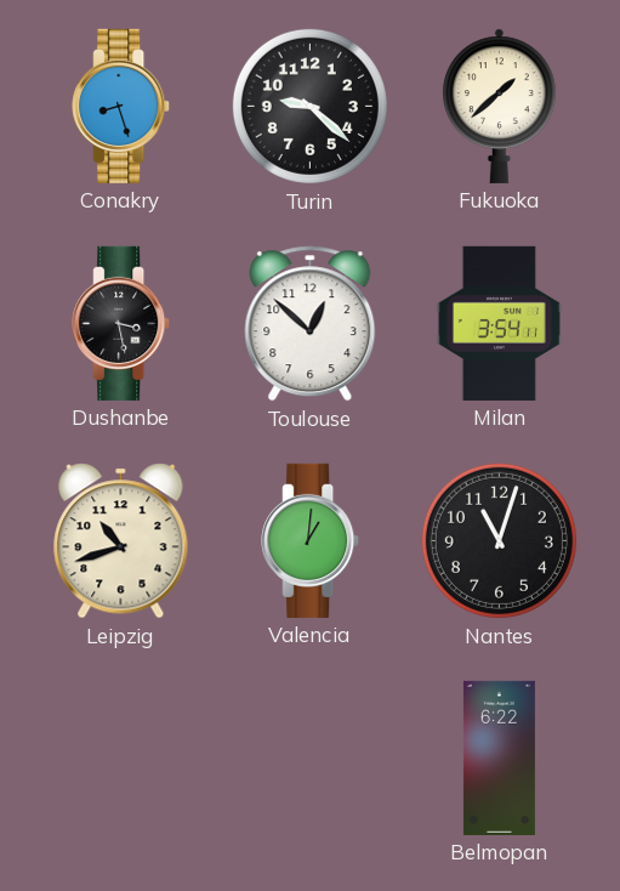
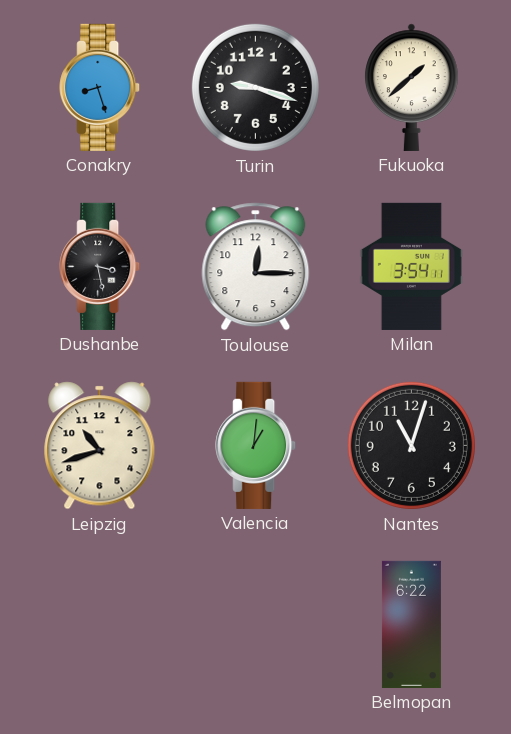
Turin: 9:22 -> 9:18
Toulouse: 12:52 -> 12:15
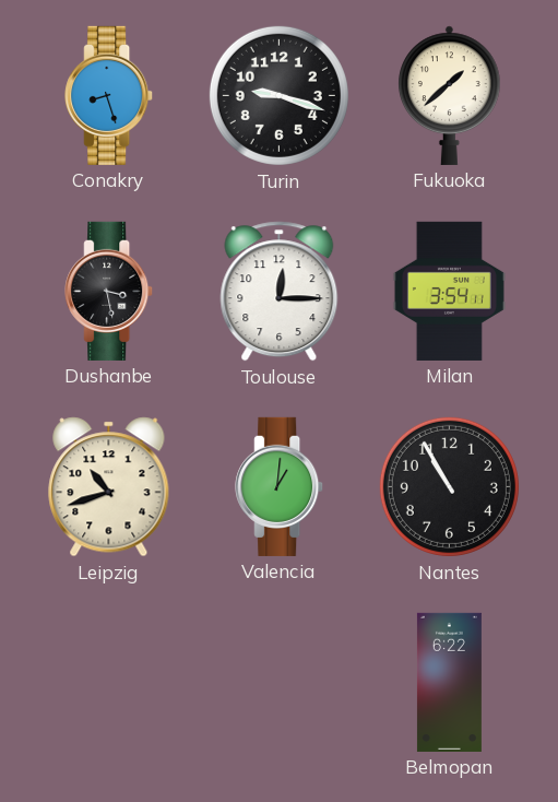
Nantes: 11:03 -> 10:55
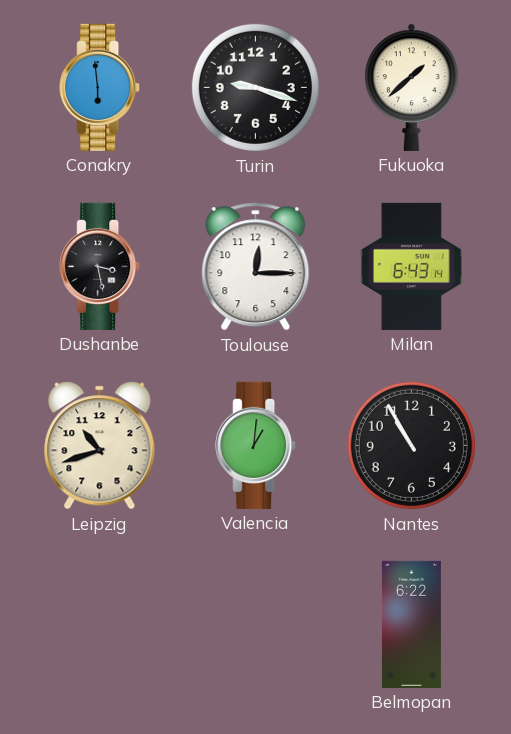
Conakry: 8:27 -> 5:59
Milan: 3:54 -> 6:43
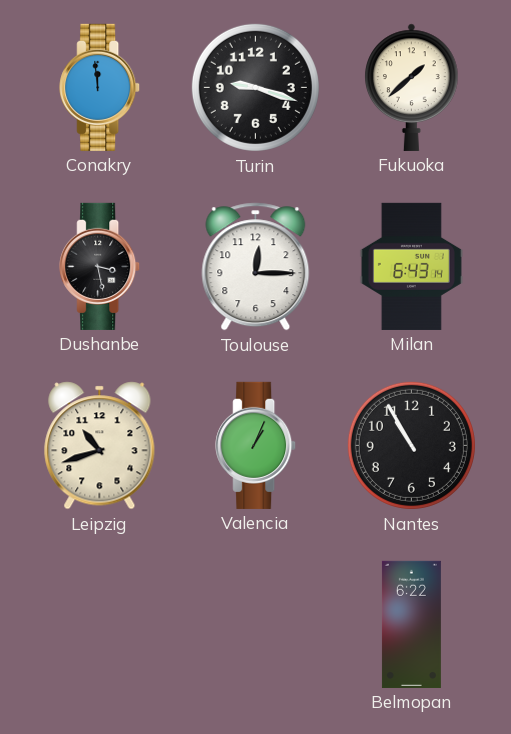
Conakry: 5:59 -> 11:59
Valencia: 1:01 -> 1:04
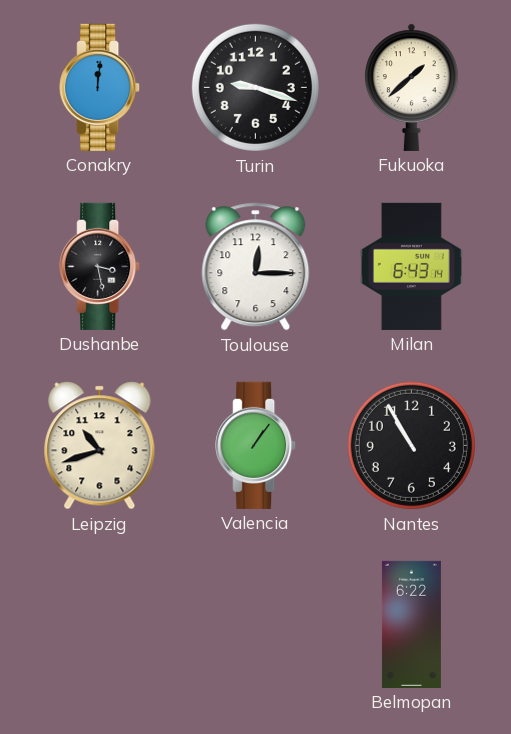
Conakry: 11:59 -> 12:01
Valencia: 1:04 -> 1:06
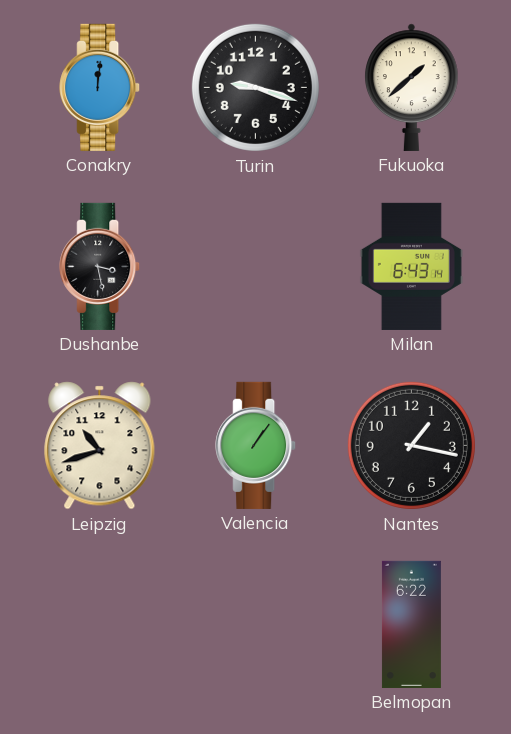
Toulouse: 12:15 -> none
Nantes: 10:55 -> 1:17
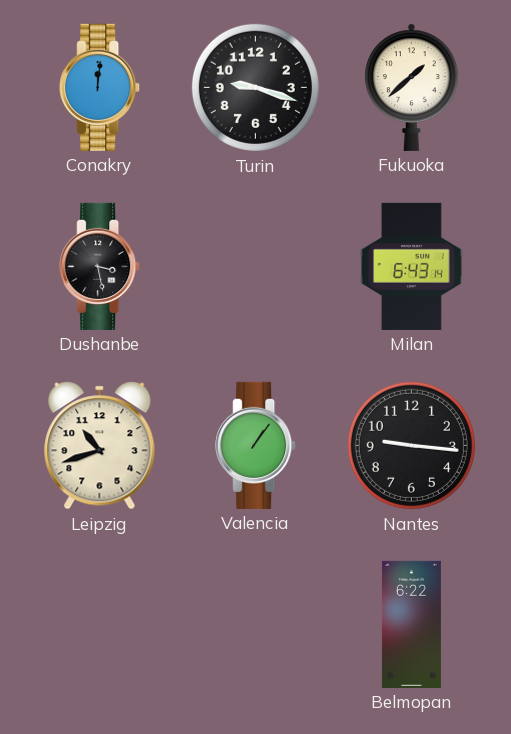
Nantes: 1:17 -> 9:16
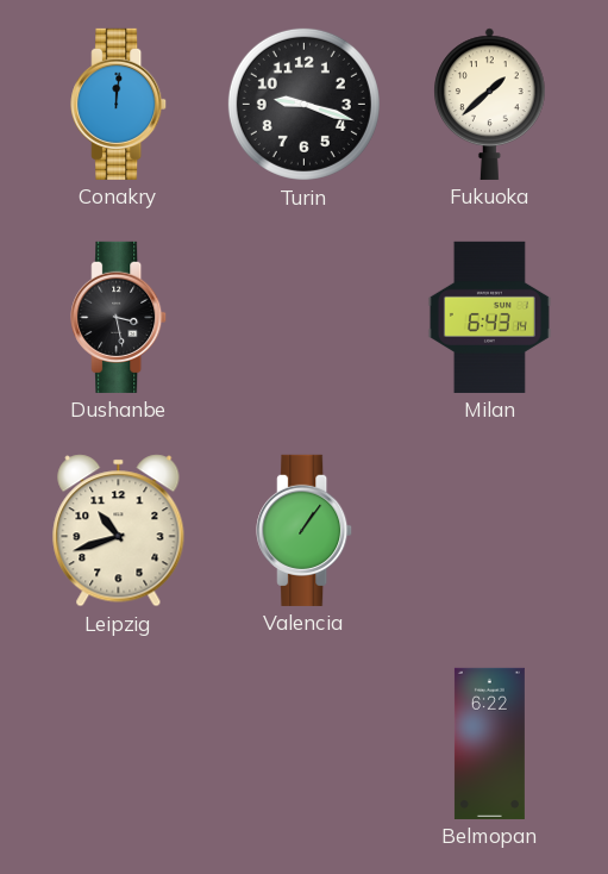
Nantes: 9:16 -> none
